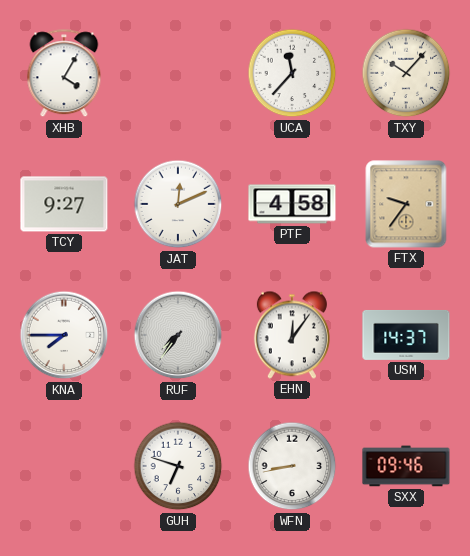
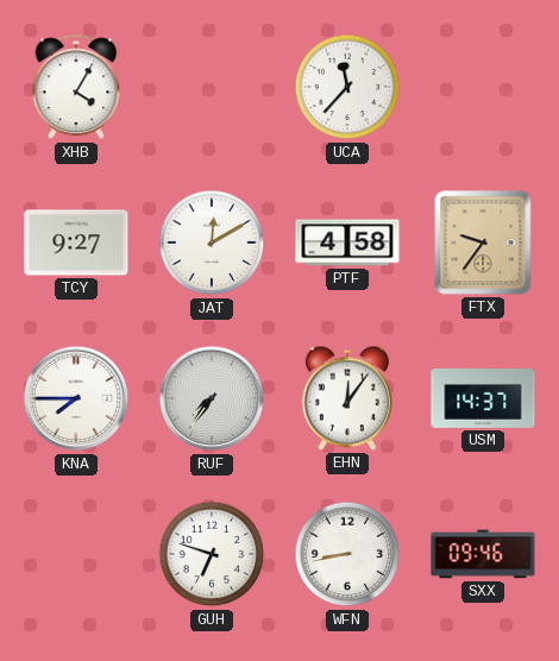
TXY: 10:07 -> none
JAT: 12:11 -> 12:10
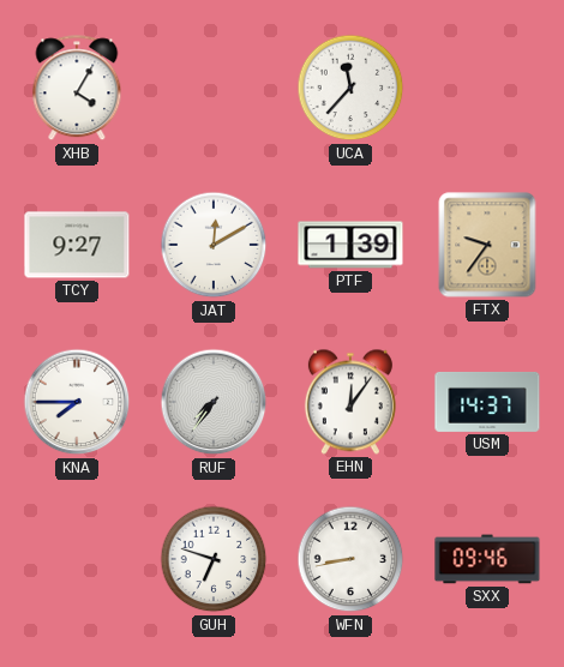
PTF: 4:58 -> 1:39
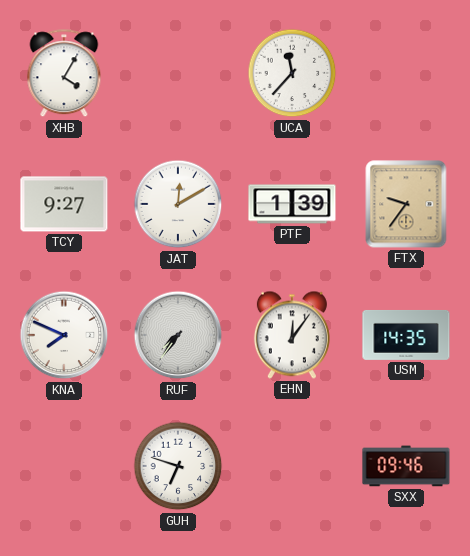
KNA: 7:45 -> 7:49
USM: 14:37 -> 14:35
WFN: 8:43 -> none
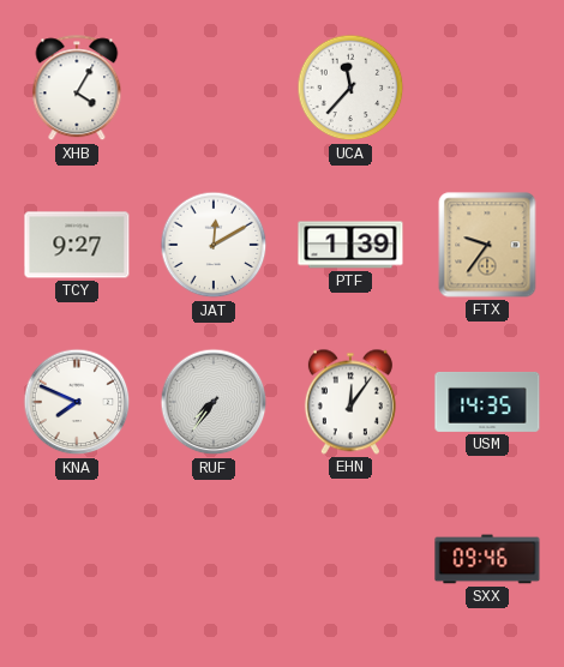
GUH: 6:48 -> none
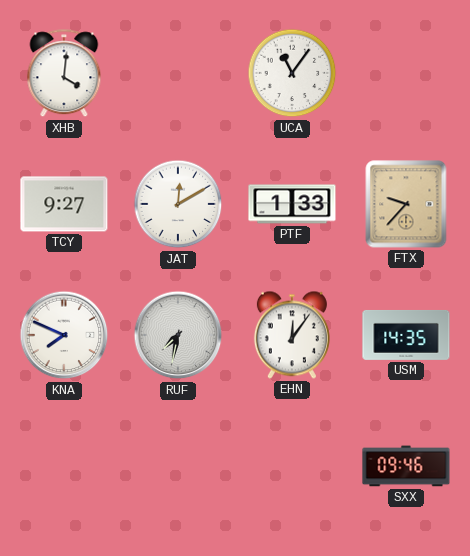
XHB: 4:05 -> 4:01
UCA: 11:37 -> 11:06
PTF: 1:39 -> 1:33
FTX: 9:36 -> 9:37
RUF: 7:36 -> 7:32
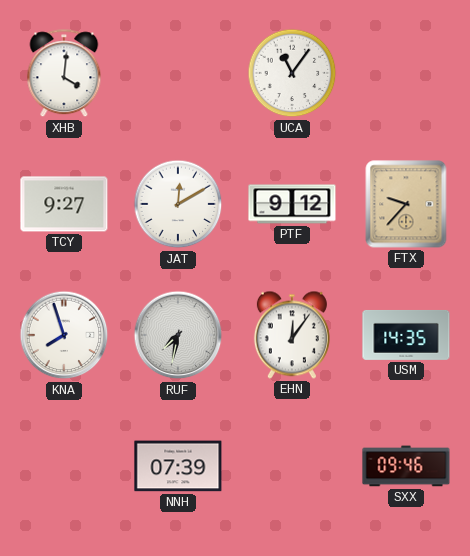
PTF: 1:33 -> 9:12
KNA: 7:49 -> 7:57
NNH: none -> 07:39
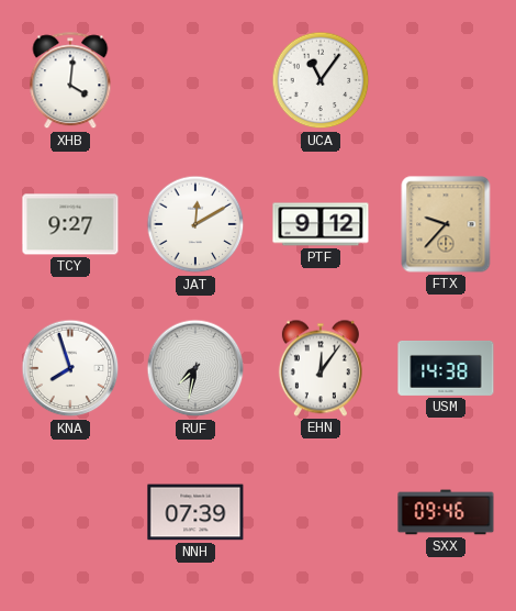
USM: 14:35 -> 14:38
